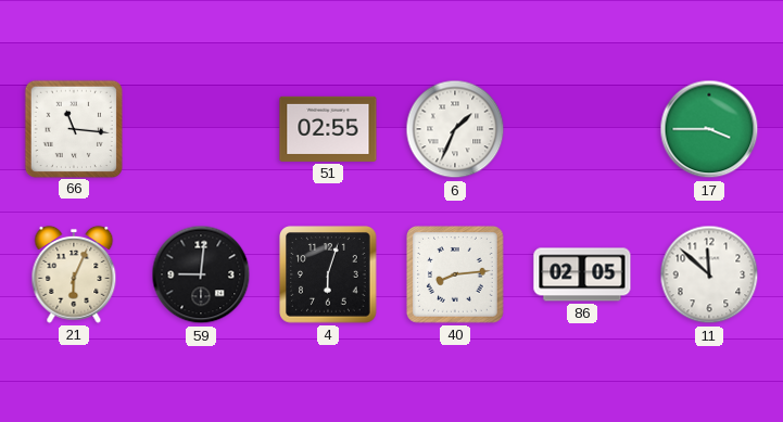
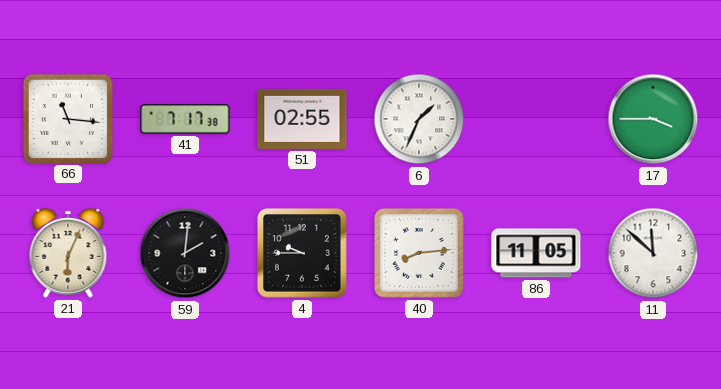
41: none -> 7:17
59: 9:01 -> 2:01
4: 6:03 -> 9:45
86: 02:05 -> 11:05
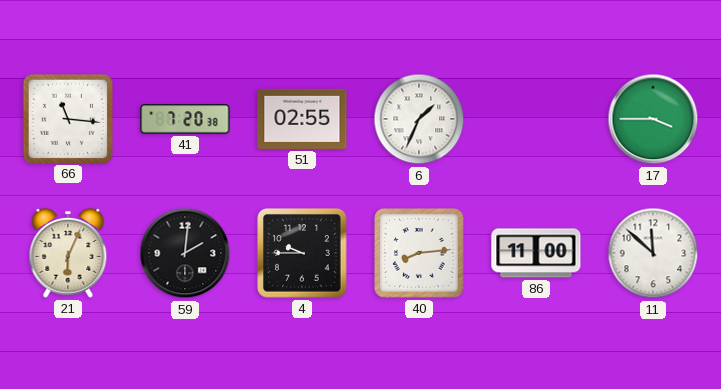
41: 7:17 -> 7:20
86: 11:05 -> 11:00
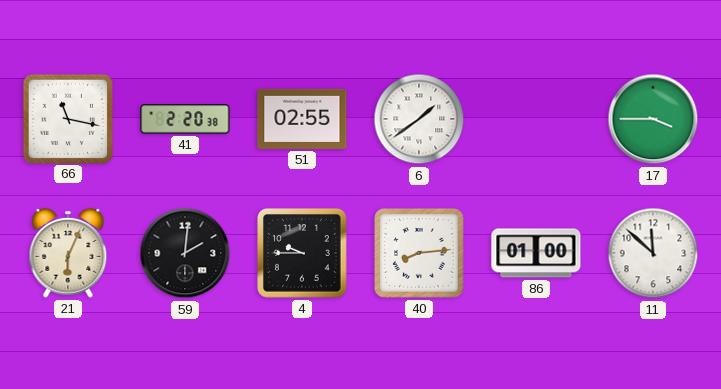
66: 11:16 -> 11:17
41: 7:20 -> 2:20
6: 1:34 -> 1:39
86: 11:00 -> 01:00
